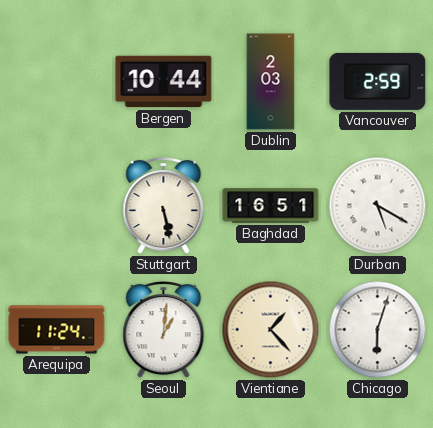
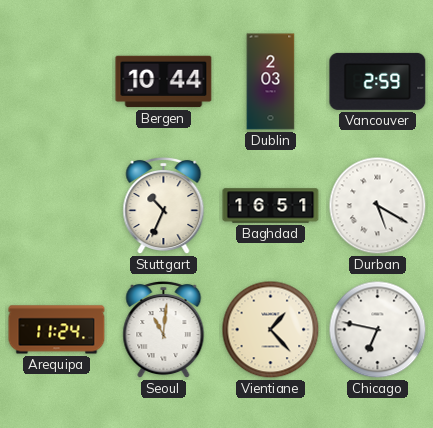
Stuttgart: 5:28 -> 10:34
Seoul: 1:01 -> 11:01
Chicago: 6:03 -> 6:47
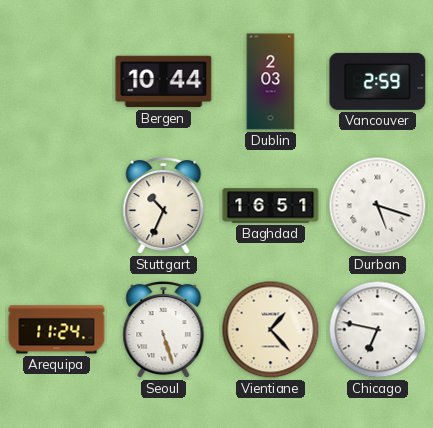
Durban: 5:20 -> 5:18
Seoul: 11:01 -> 5:27
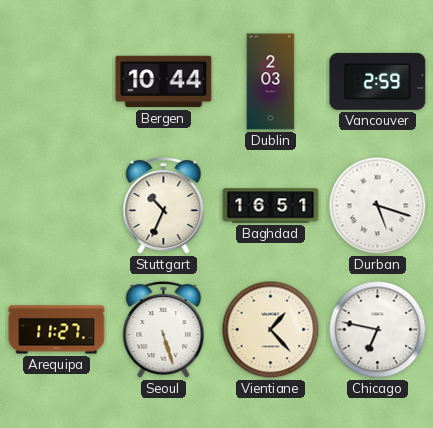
Arequipa: 11:24 -> 11:27
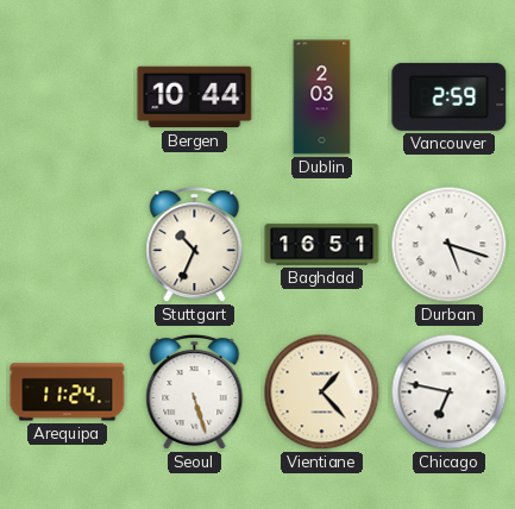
Arequipa: 11:27 -> 11:24
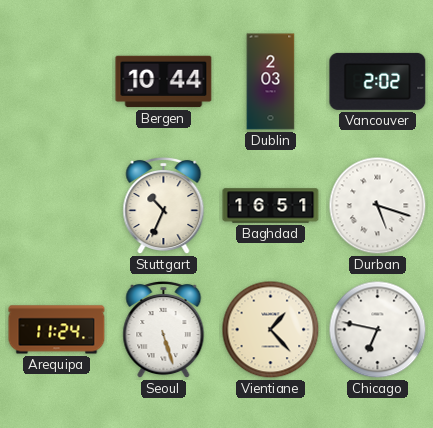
Vancouver: 2:59 -> 2:02
